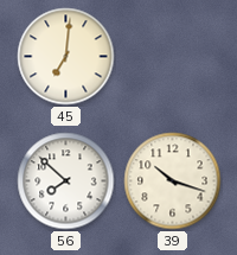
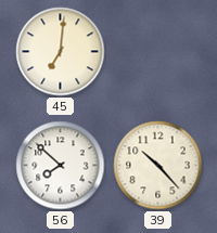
39: 10:18 -> 10:23
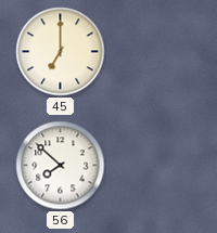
45: 7:01 -> 7:00
39: 10:23 -> none
